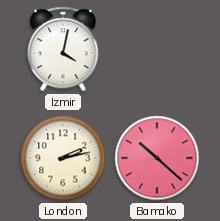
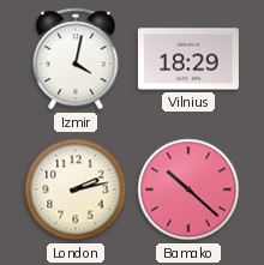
Vilnius: none -> 18:29
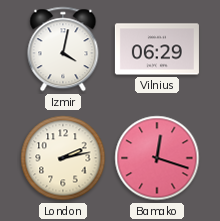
Vilnius: 18:29 -> 06:29
Bamako: 10:22 -> 12:18
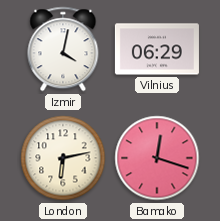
London: 2:13 -> 6:13
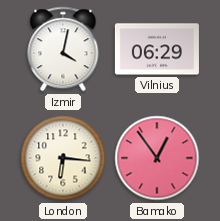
London: 6:13 -> 6:16
Bamako: 12:18 -> 12:54
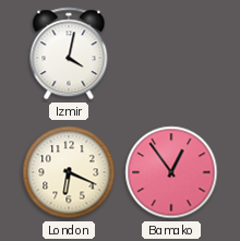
Vilnius: 06:29 -> none
London: 6:16 -> 6:19
